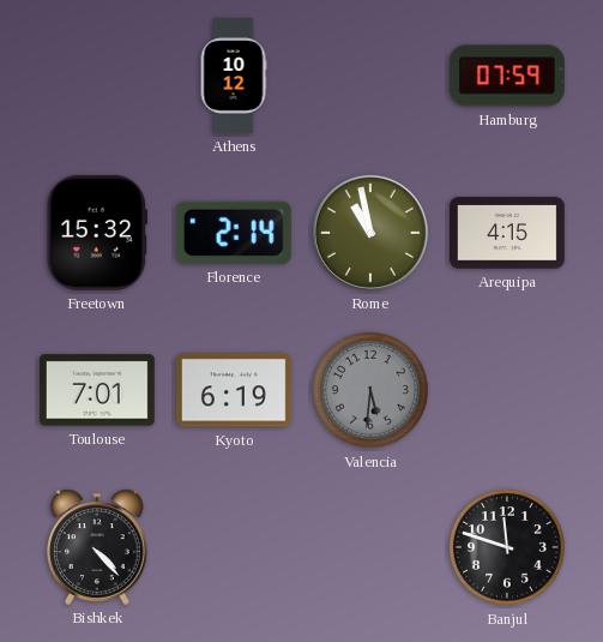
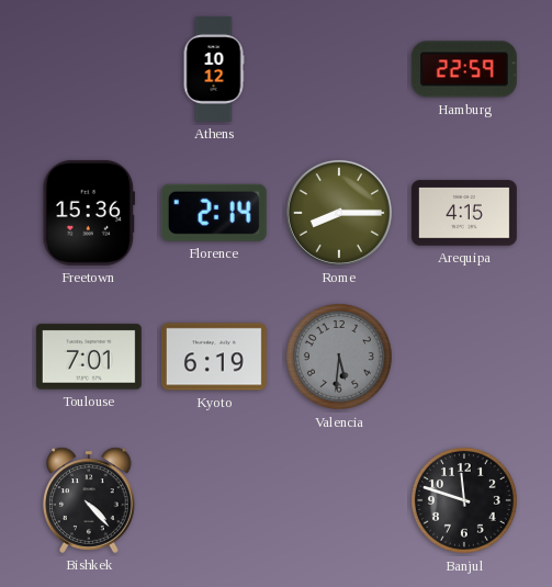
Hamburg: 07:59 -> 22:59
Freetown: 15:32 -> 15:36
Rome: 10:58 -> 8:15
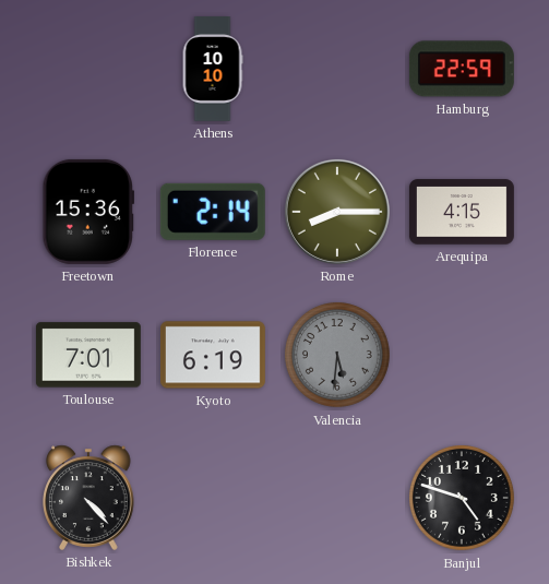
Athens: 10:12 -> 10:10
Banjul: 11:48 -> 4:48
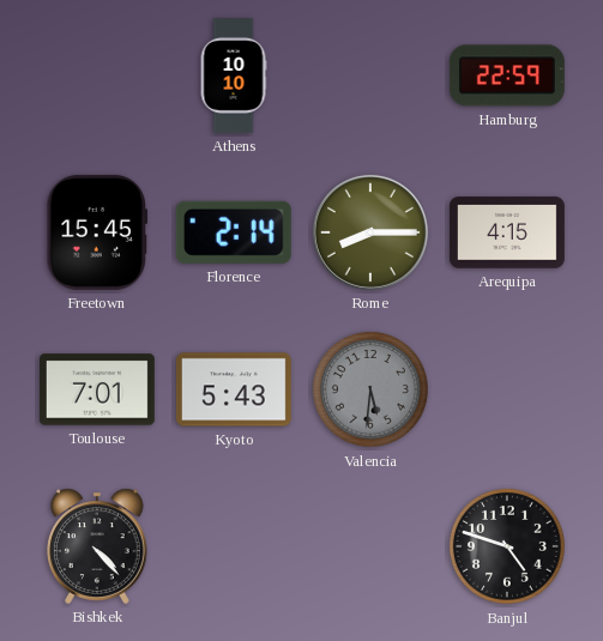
Freetown: 15:36 -> 15:45
Kyoto: 6:19 -> 5:43
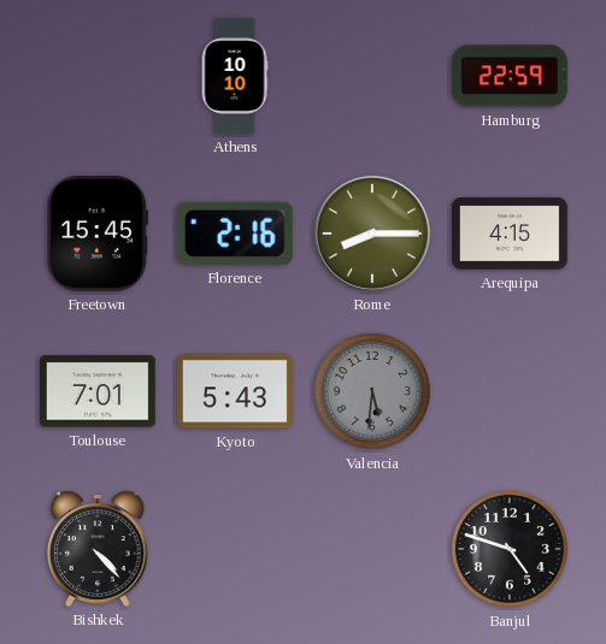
Florence: 2:14 -> 2:16
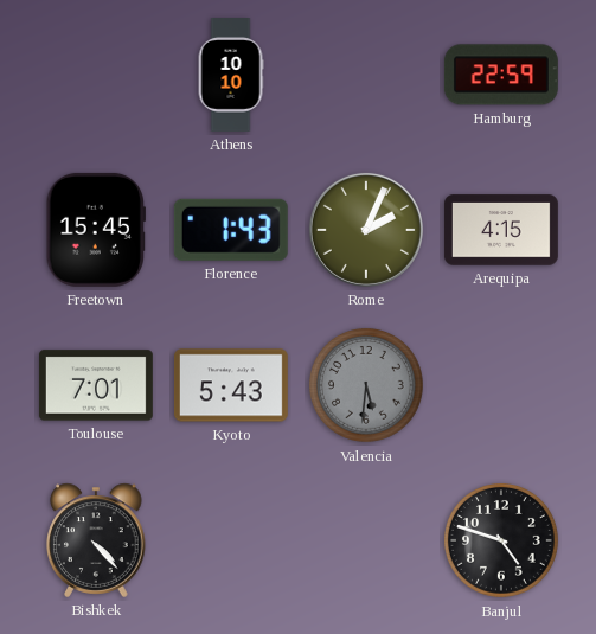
Florence: 2:16 -> 1:43
Rome: 8:15 -> 2:04
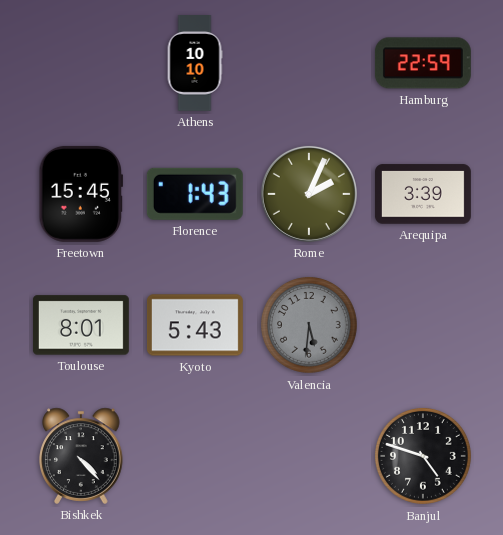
Arequipa: 4:15 -> 3:39
Toulouse: 7:01 -> 8:01
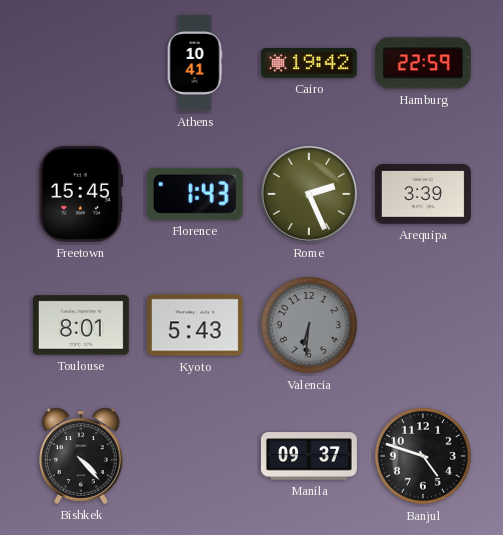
Athens: 10:10 -> 10:41
Cairo: none -> 19:42
Rome: 2:04 -> 2:26
Valencia: 5:31 -> 6:31
Manila: none -> 09:37
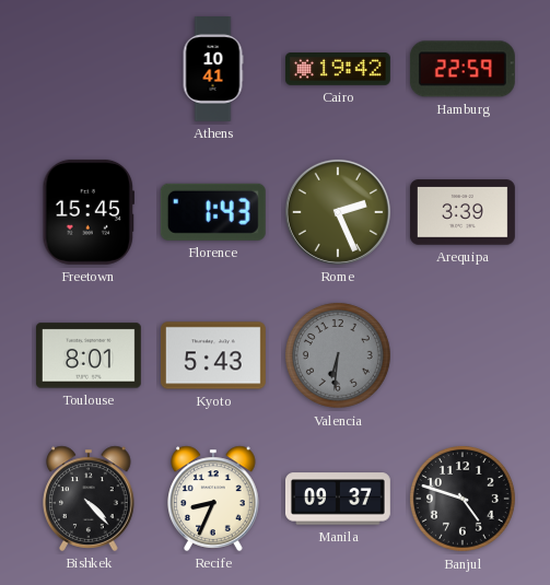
Recife: none -> 8:34
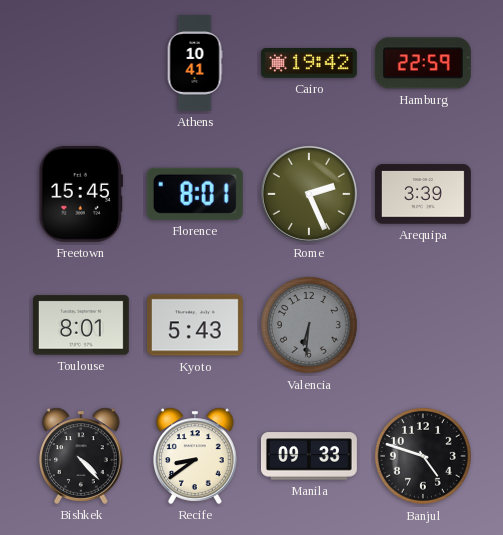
Florence: 1:43 -> 8:01
Recife: 8:34 -> 8:39
Manila: 09:37 -> 09:33
